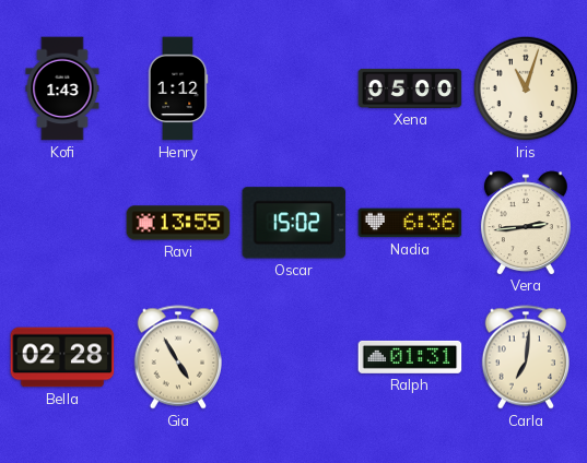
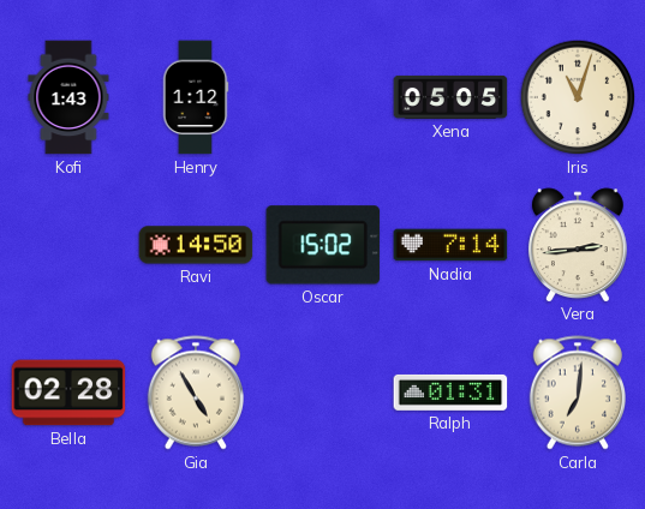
Xena: 05:00 -> 05:05
Ravi: 13:55 -> 14:50
Nadia: 6:36 -> 7:14
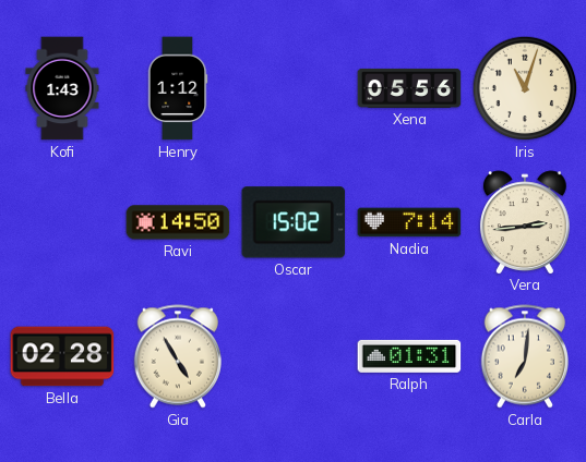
Xena: 05:05 -> 05:56
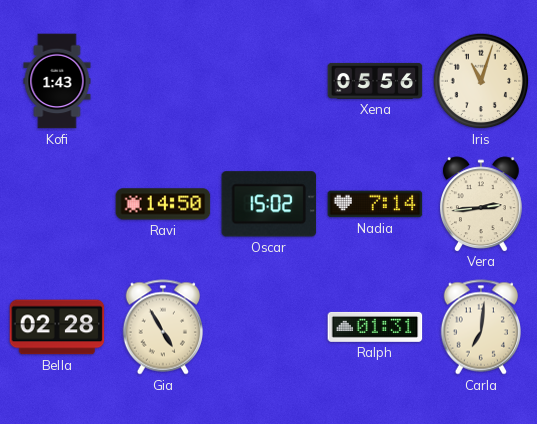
Henry: 1:12 -> none
